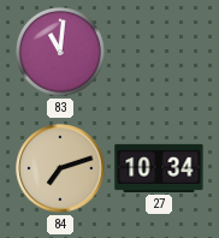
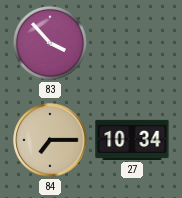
83: 11:01 -> 3:53
84: 7:12 -> 7:15
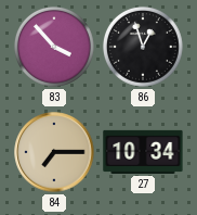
86: none -> 12:57
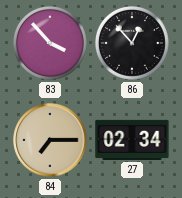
86: 12:57 -> 12:53
27: 10:34 -> 02:34
